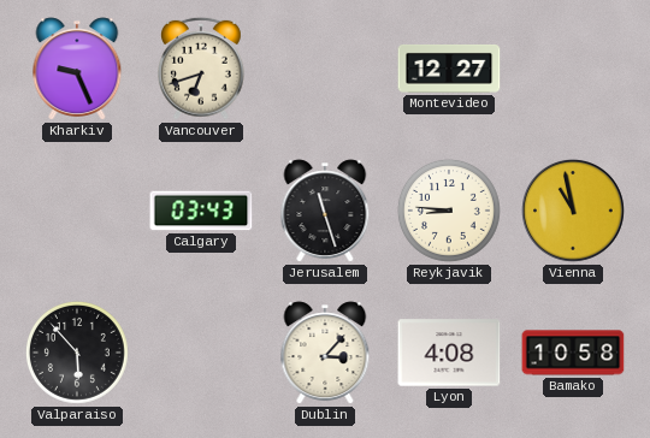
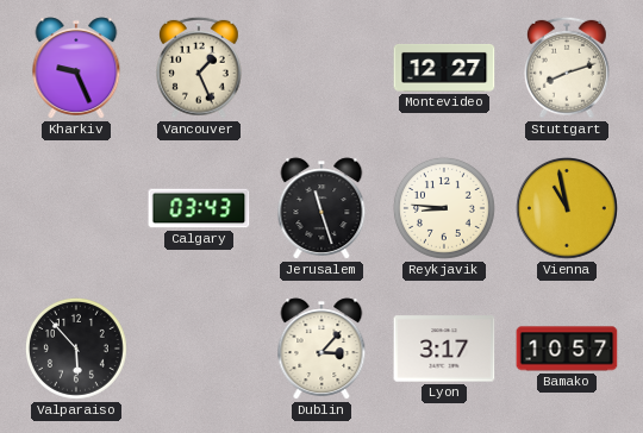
Vancouver: 6:42 -> 1:26
Stuttgart: none -> 8:12
Lyon: 4:08 -> 3:17
Bamako: 10:58 -> 10:57
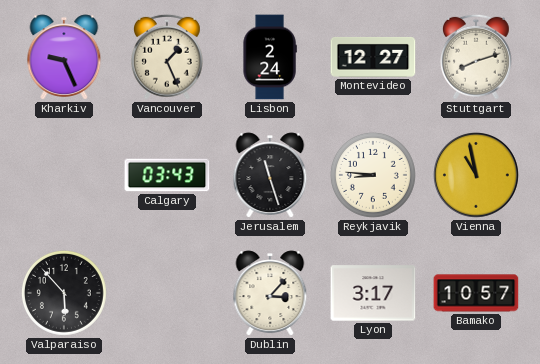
Lisbon: none -> 2:24
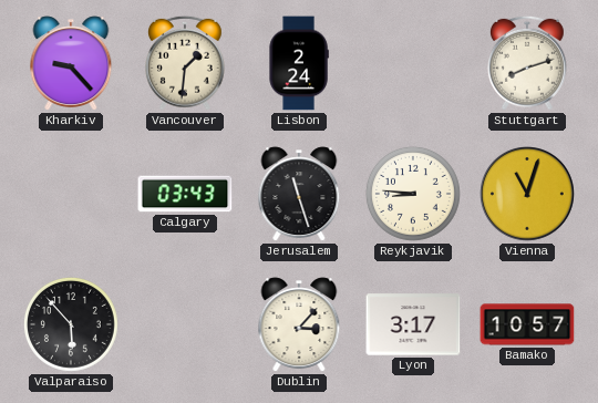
Kharkiv: 9:26 -> 9:23
Vancouver: 1:26 -> 1:31
Montevideo: 12:27 -> none
Vienna: 10:58 -> 11:03
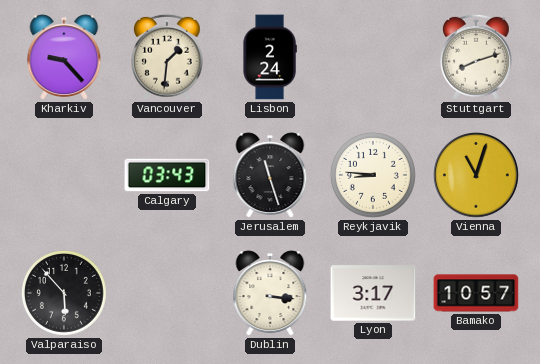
Dublin: 3:07 -> 3:16
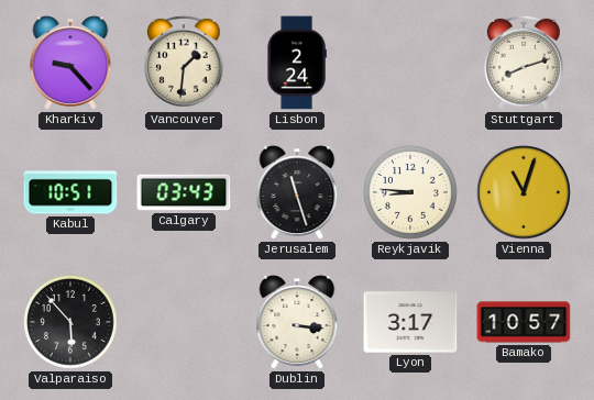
Kabul: none -> 10:51
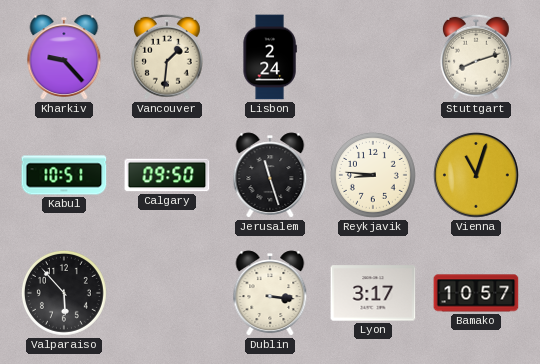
Calgary: 03:43 -> 09:50
